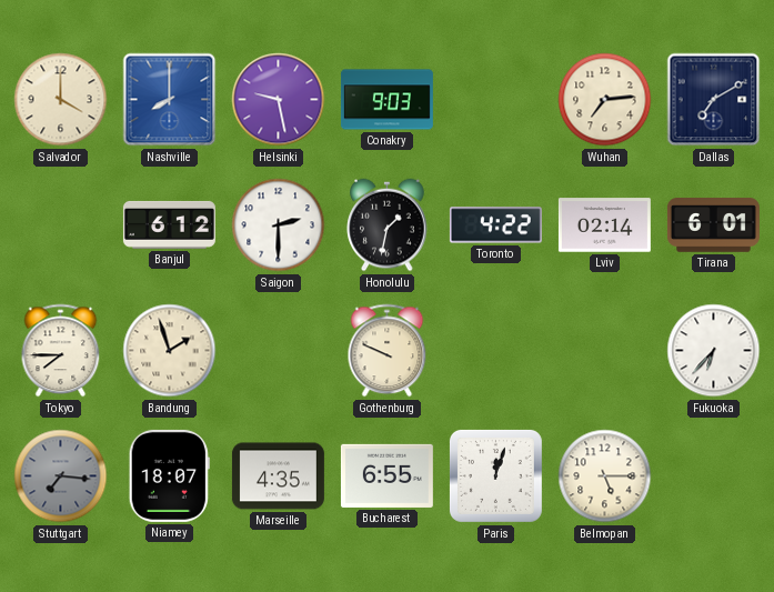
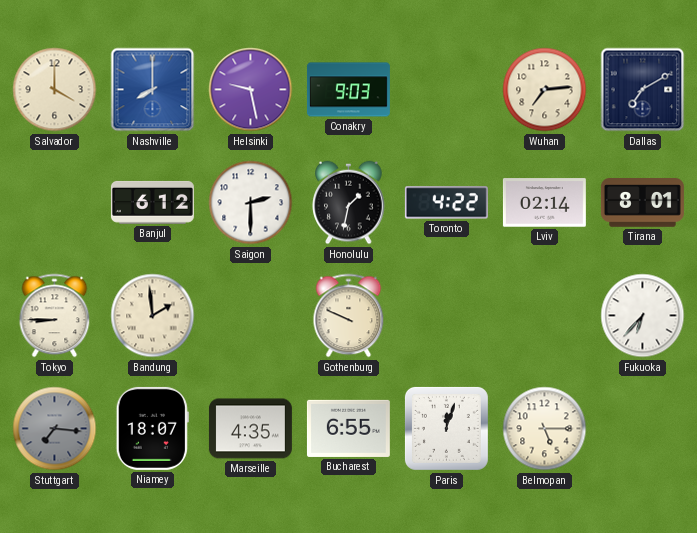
Tirana: 6:01 -> 8:01
Tokyo: 7:45 -> 8:45
Bandung: 1:57 -> 1:59
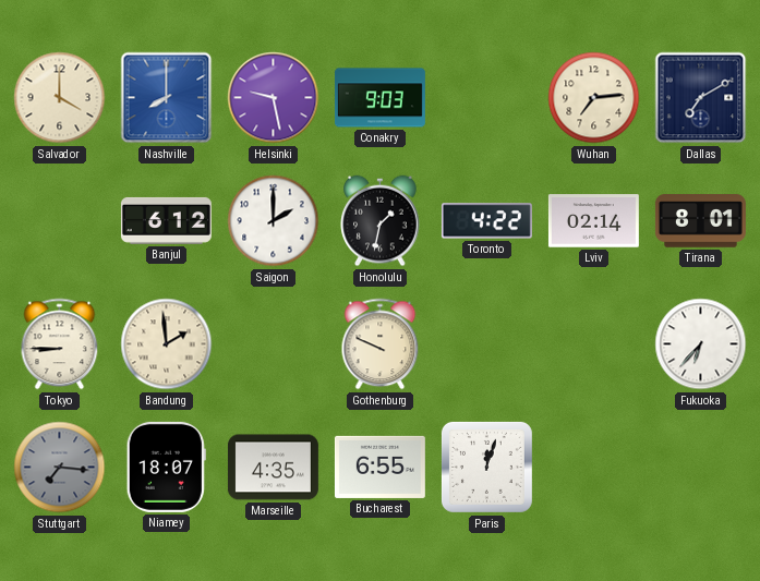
Saigon: 2:30 -> 2:00
Belmopan: 5:15 -> none
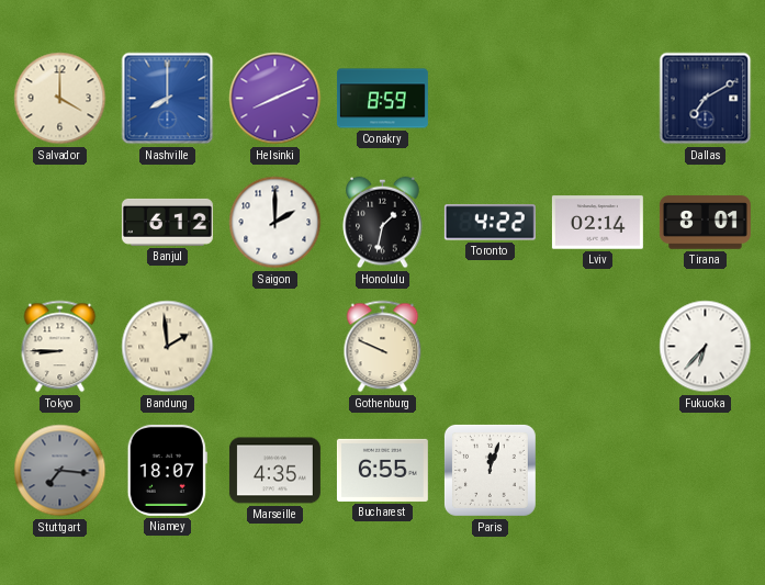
Helsinki: 9:28 -> 8:11
Conakry: 9:03 -> 8:59
Wuhan: 7:14 -> none
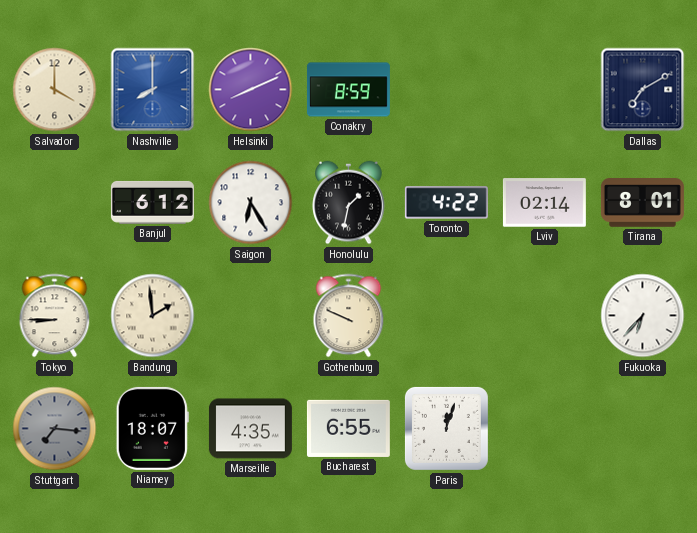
Saigon: 2:00 -> 6:25
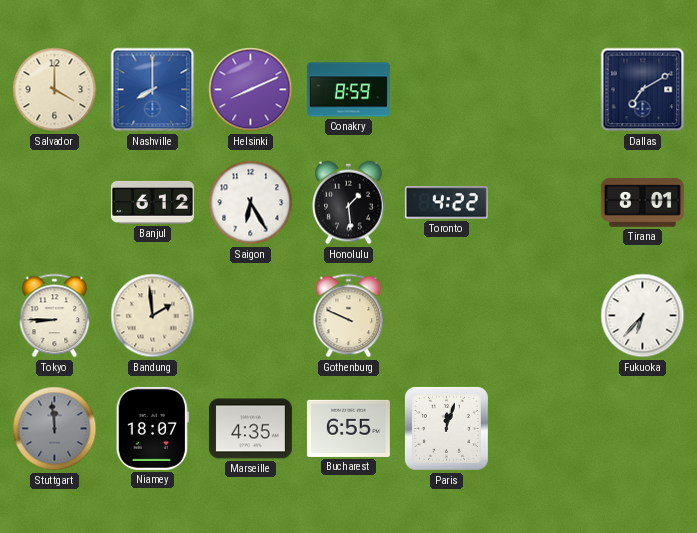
Honolulu: 1:32 -> 1:29
Lviv: 02:14 -> none
Stuttgart: 7:16 -> 11:59
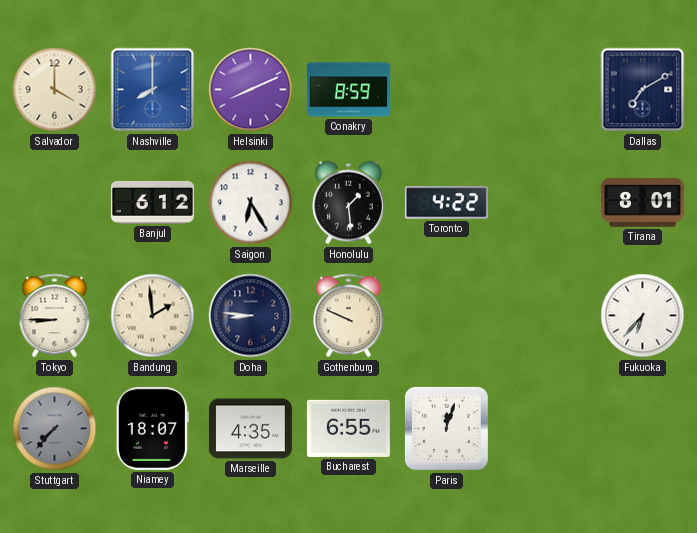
Doha: none -> 8:46
Stuttgart: 11:59 -> 7:37
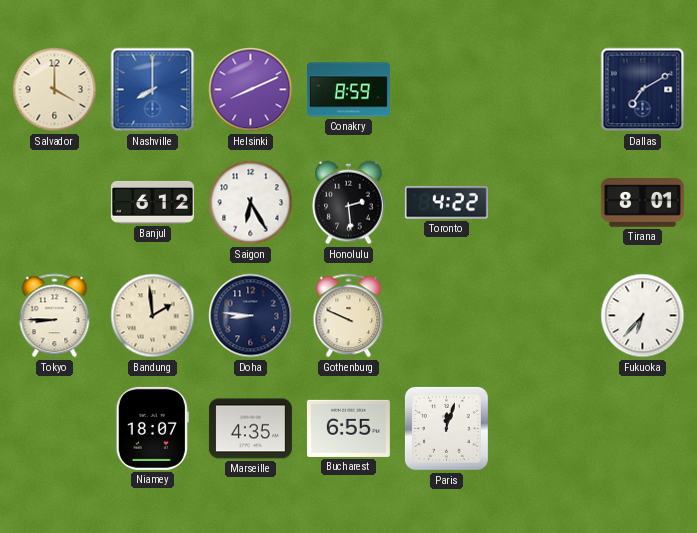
Honolulu: 1:29 -> 2:29
Stuttgart: 7:37 -> none
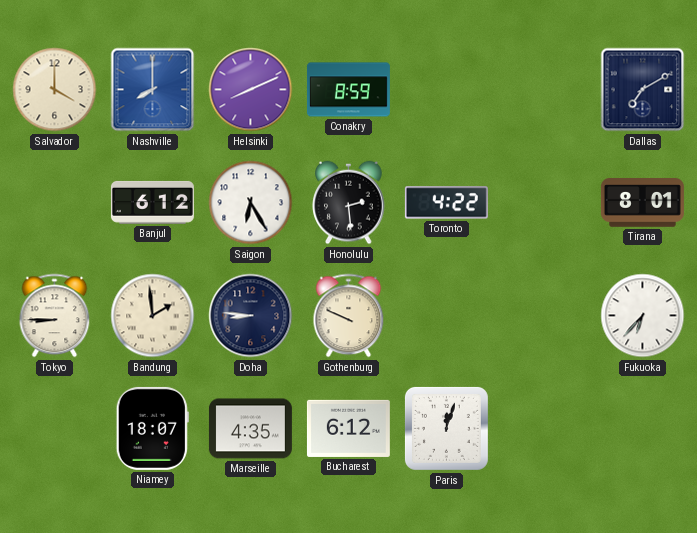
Bucharest: 6:55 -> 6:12
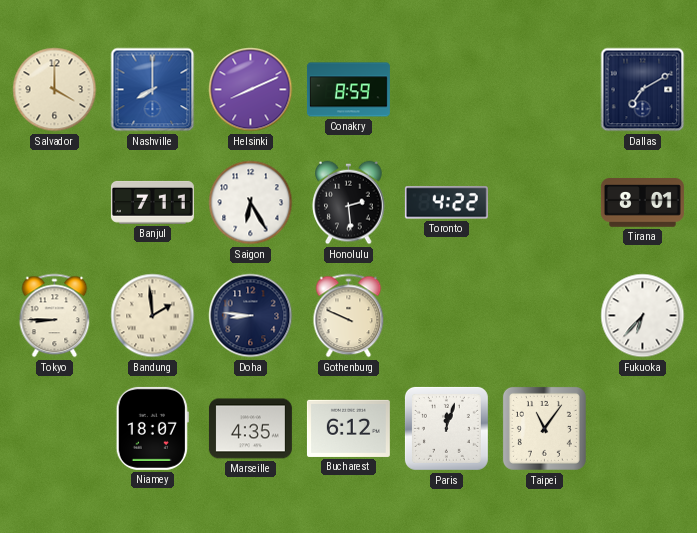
Banjul: 6:12 -> 7:11
Taipei: none -> 11:06
